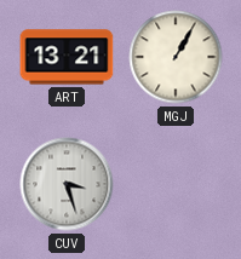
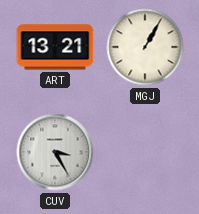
CUV: 3:27 -> 3:25
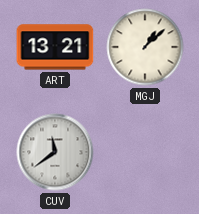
MGJ: 1:05 -> 1:08
CUV: 3:25 -> 11:39
